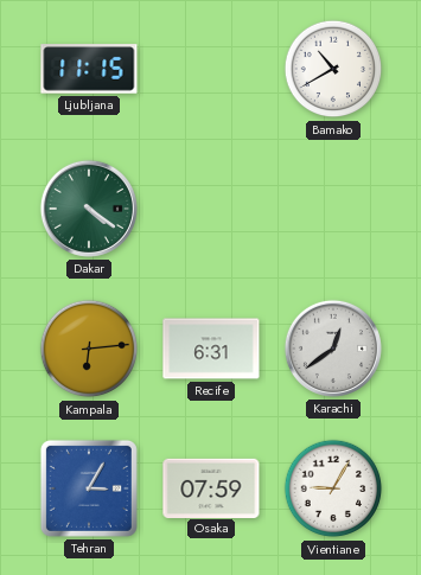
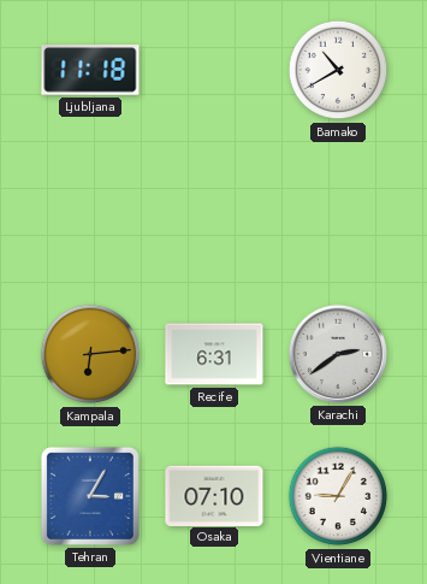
Ljubljana: 11:15 -> 11:18
Dakar: 4:21 -> none
Karachi: 12:39 -> 2:39
Osaka: 07:59 -> 07:10
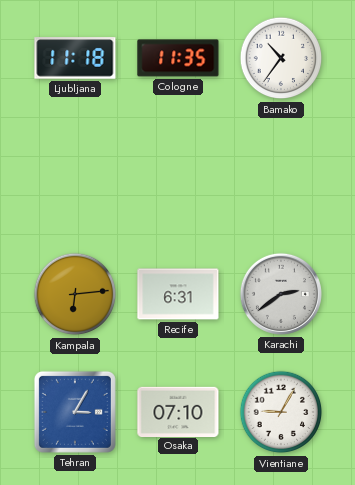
Cologne: none -> 11:35
Bamako: 10:40 -> 10:36
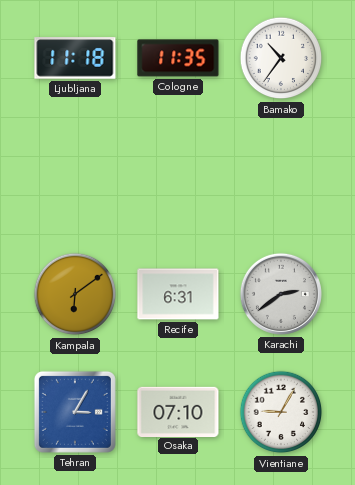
Kampala: 6:14 -> 6:09
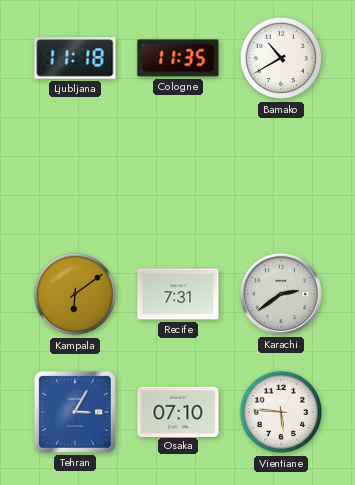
Bamako: 10:36 -> 10:40
Recife: 6:31 -> 7:31
Vientiane: 9:05 -> 5:46
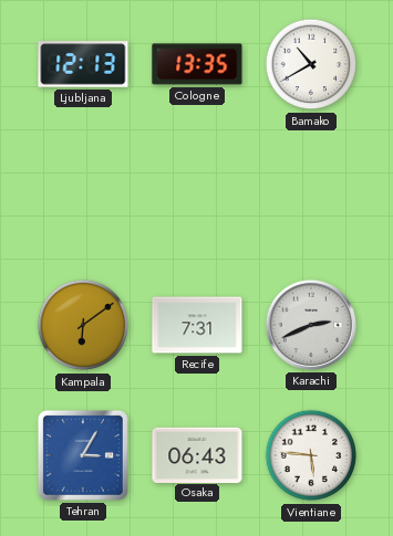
Ljubljana: 11:18 -> 12:13
Cologne: 11:35 -> 13:35
Karachi: 2:39 -> 2:41
Osaka: 07:10 -> 06:43
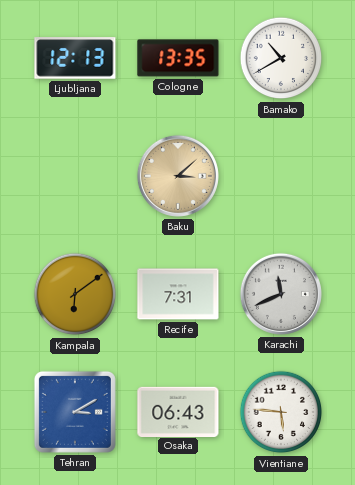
Baku: none -> 3:08
Karachi: 2:41 -> 11:41
Tehran: 3:05 -> 3:10
